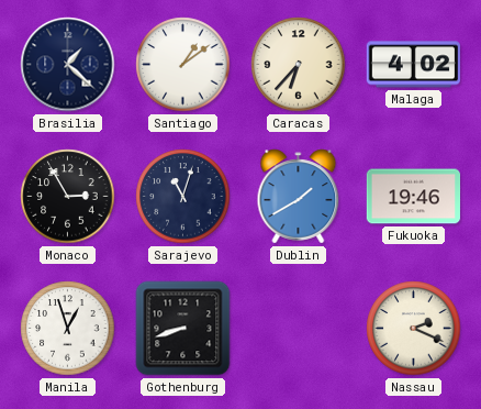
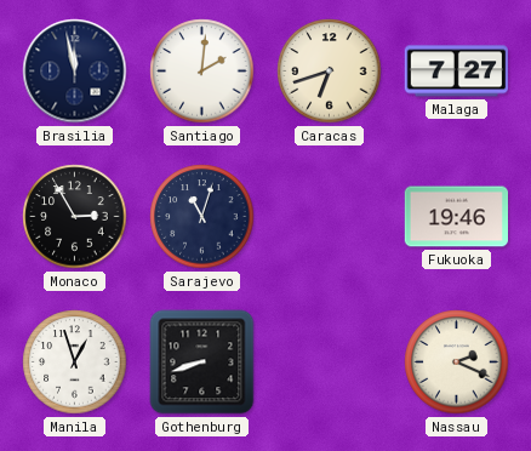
Brasilia: 1:22 -> 11:58
Santiago: 1:09 -> 2:01
Caracas: 6:37 -> 6:42
Malaga: 4:02 -> 7:27
Dublin: 1:40 -> none
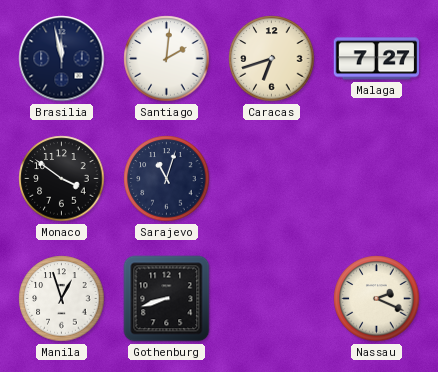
Monaco: 2:55 -> 3:51
Fukuoka: 19:46 -> none
